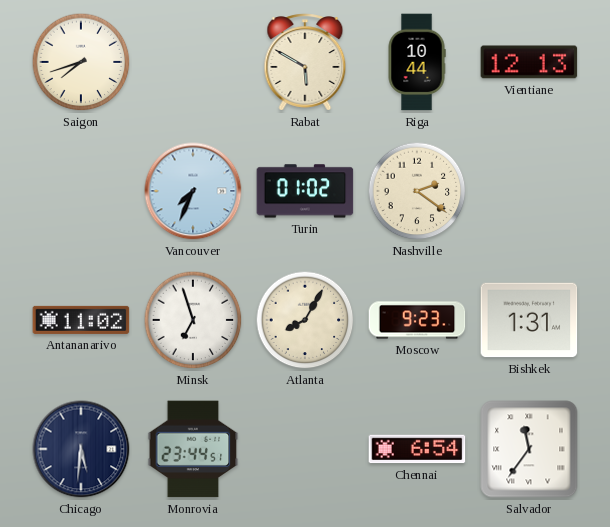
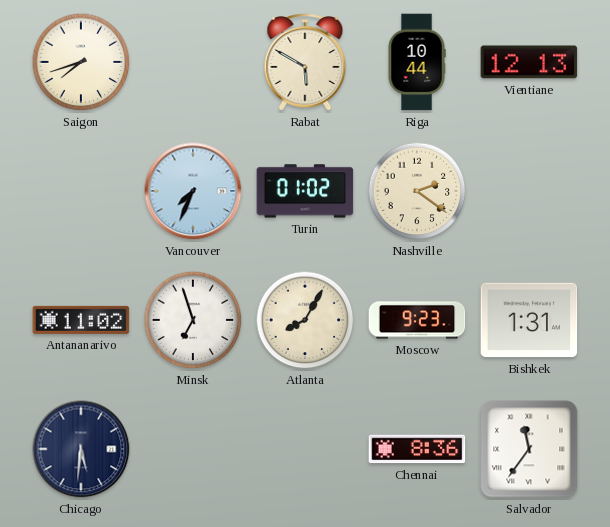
Monrovia: 23:44 -> none
Chennai: 6:54 -> 8:36
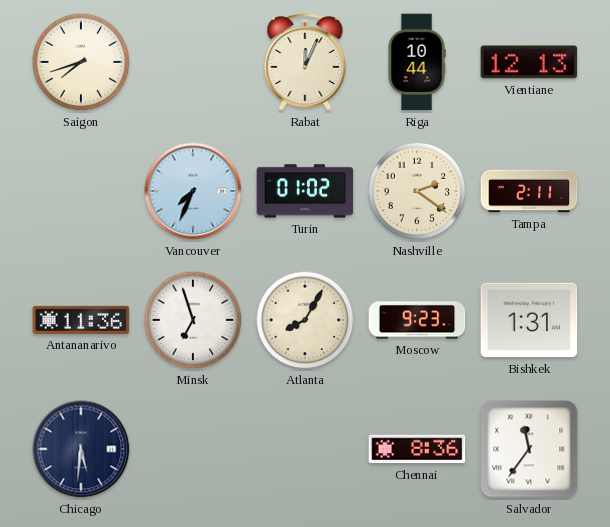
Rabat: 5:50 -> 12:04
Tampa: none -> 2:11
Antananarivo: 11:02 -> 11:36
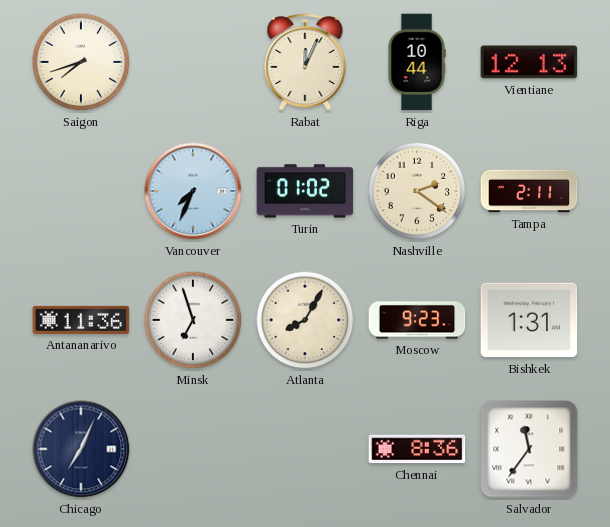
Chicago: 5:31 -> 7:04
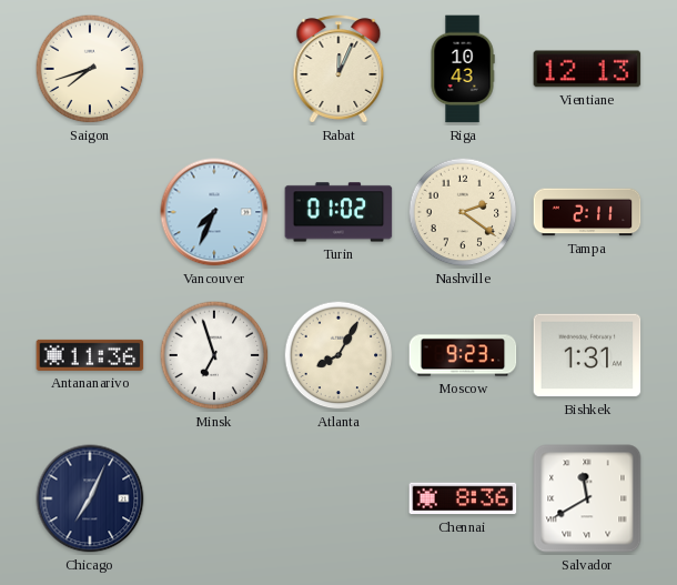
Riga: 10:44 -> 10:43
Salvador: 11:36 -> 11:40
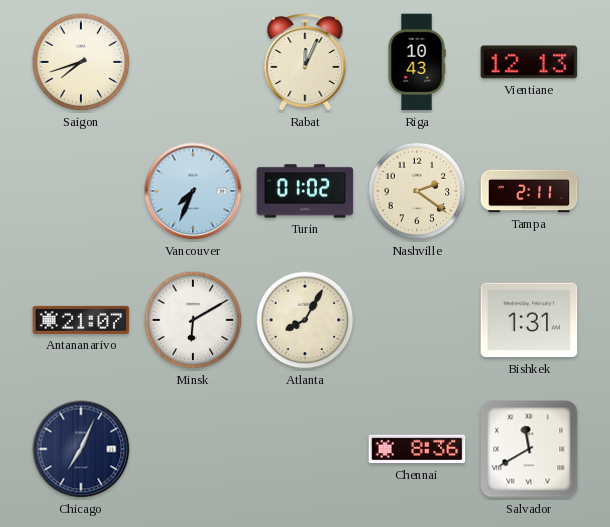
Antananarivo: 11:36 -> 21:07
Minsk: 6:57 -> 6:10
Moscow: 9:23 -> none
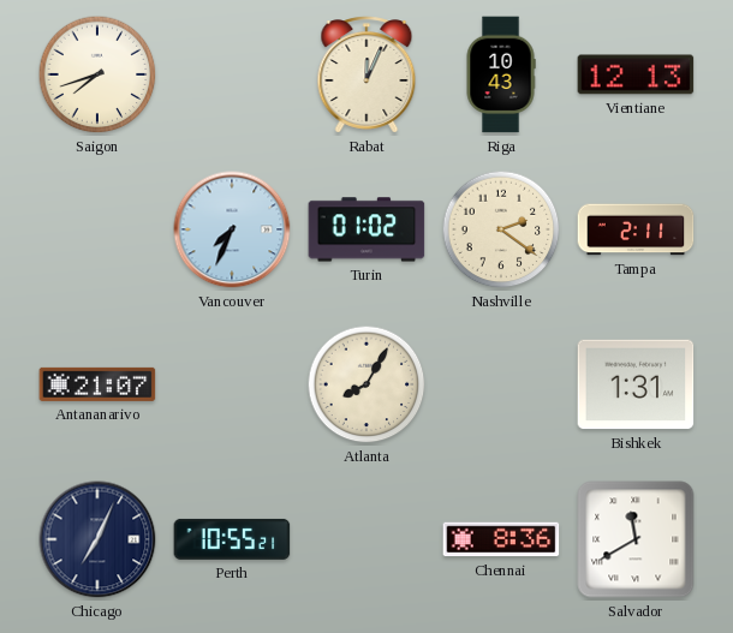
Minsk: 6:10 -> none
Perth: none -> 10:55
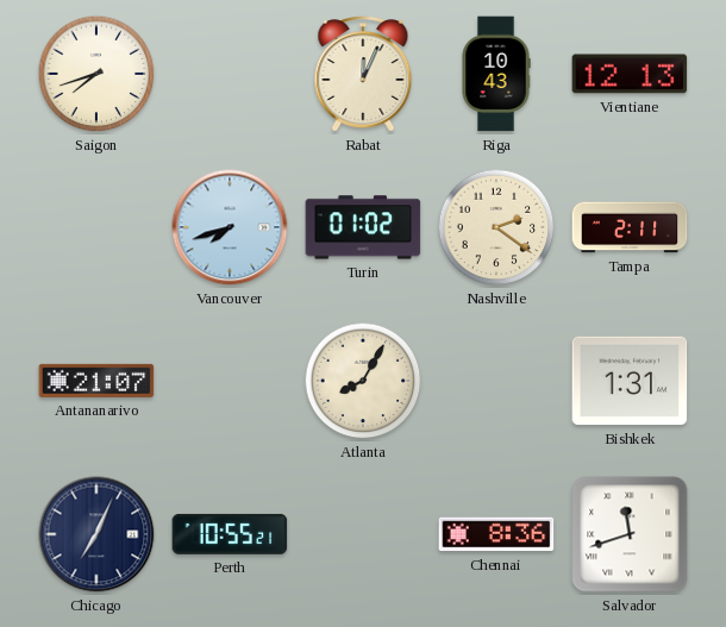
Vancouver: 7:34 -> 7:42
Salvador: 11:40 -> 11:42
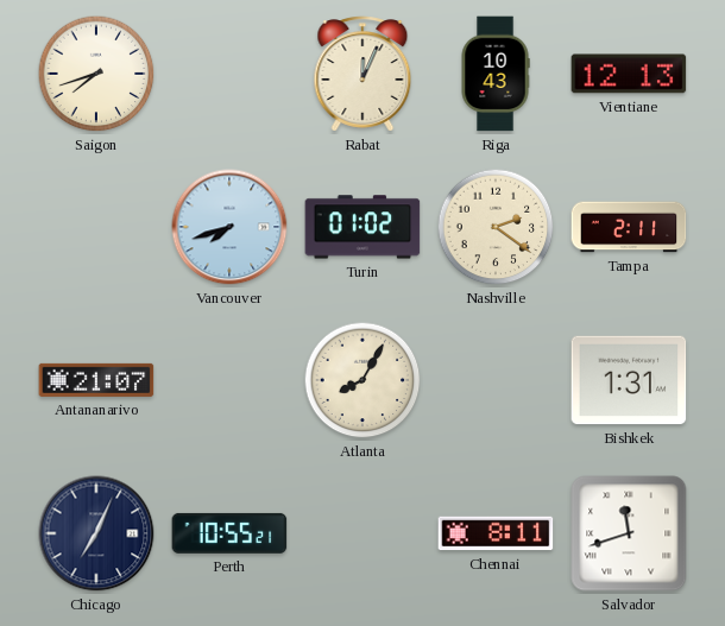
Chennai: 8:36 -> 8:11
